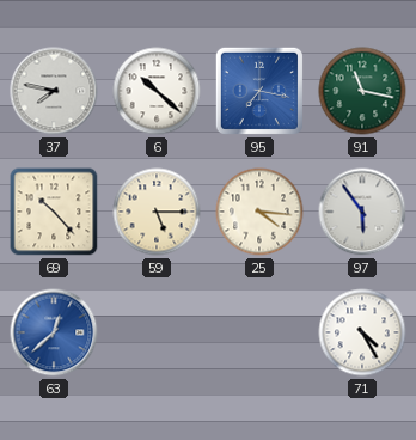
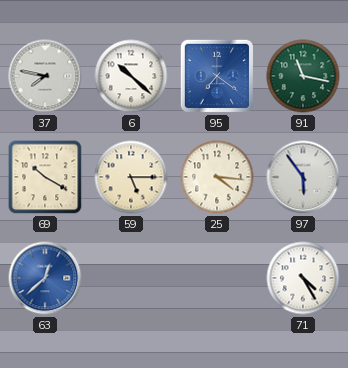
95: 7:17 -> 7:21
69: 10:23 -> 10:20
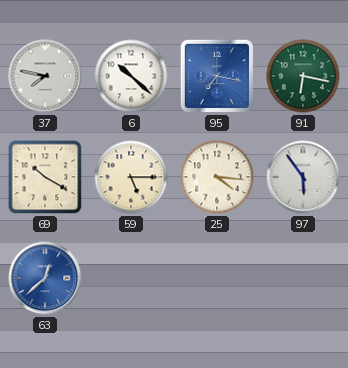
95: 7:21 -> 7:17
91: 11:17 -> 6:17
71: 4:25 -> none
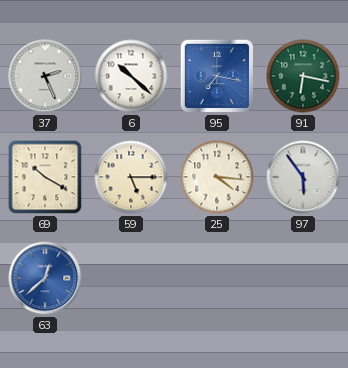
37: 7:47 -> 2:26
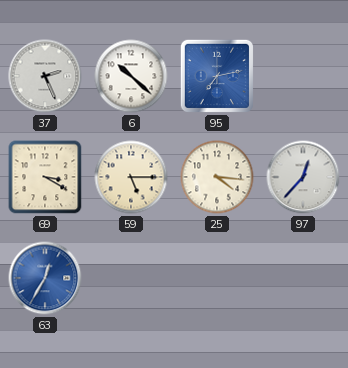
95: 7:17 -> 7:13
91: 6:17 -> none
69: 10:20 -> 3:20
97: 5:54 -> 12:37
63: 12:38 -> 12:35
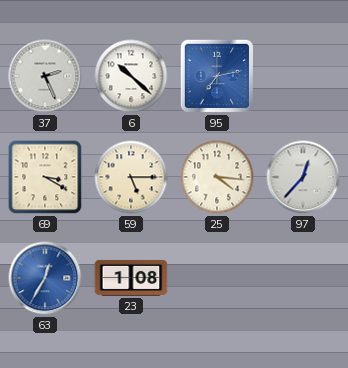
23: none -> 1:08
